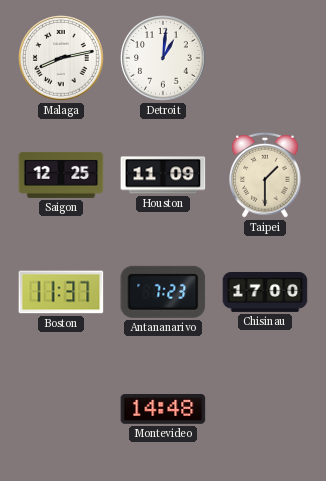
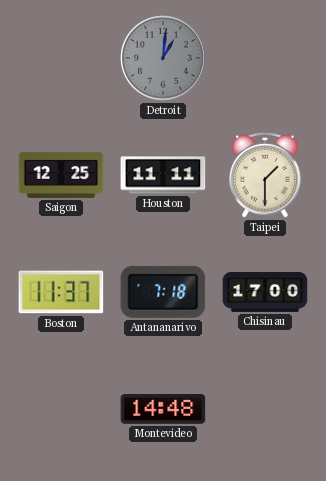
Malaga: 8:13 -> none
Detroit dial: white -> grey
Houston: 11:09 -> 11:11
Antananarivo: 7:23 -> 7:18
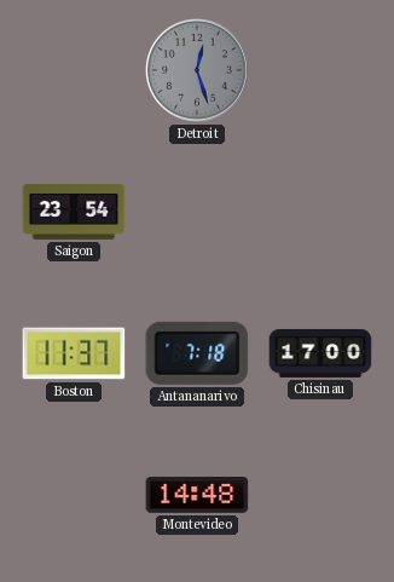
Detroit: 1:01 -> 12:27
Saigon: 12:25 -> 23:54
Houston: 11:11 -> none
Taipei: 1:30 -> none
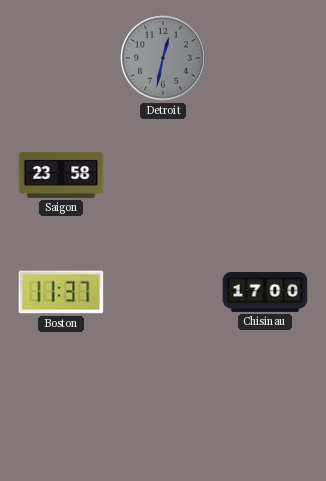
Detroit: 12:27 -> 12:32
Saigon: 23:54 -> 23:58
Antananarivo: 7:18 -> none
Montevideo: 14:48 -> none
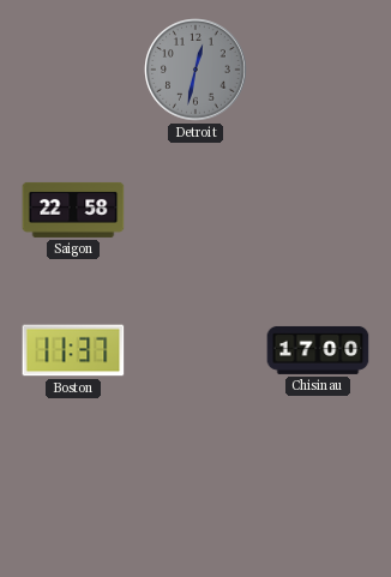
Saigon: 23:58 -> 22:58
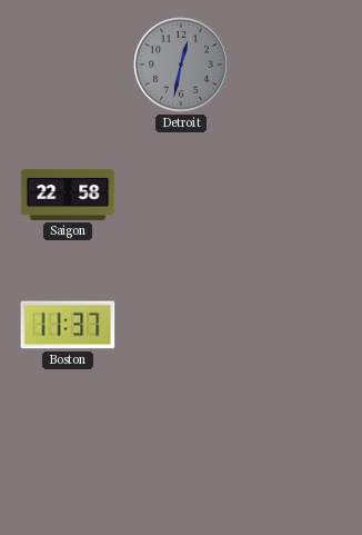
Chisinau: 17:00 -> none
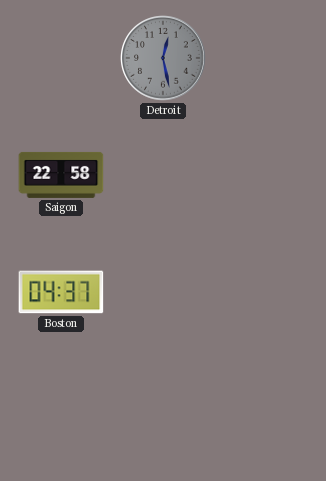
Detroit: 12:32 -> 12:28
Boston: 11:37 -> 04:37
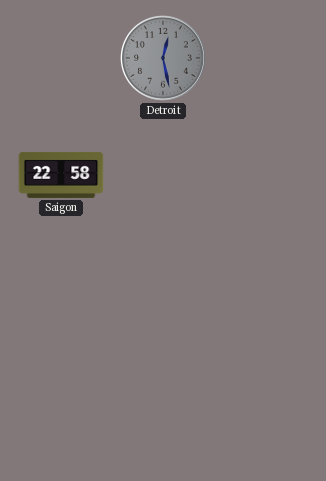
Boston: 04:37 -> none
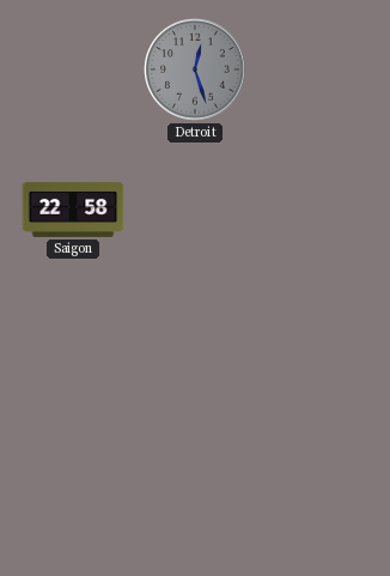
Detroit: 12:28 -> 12:27
